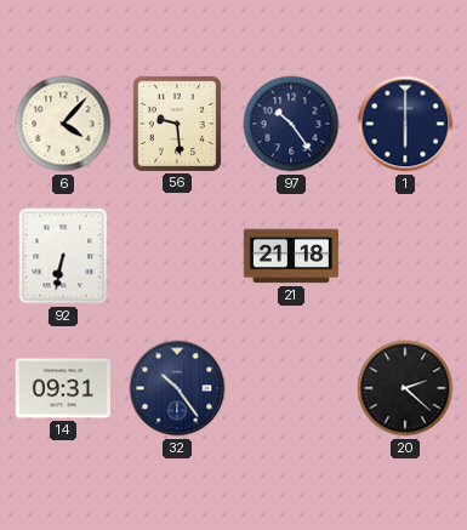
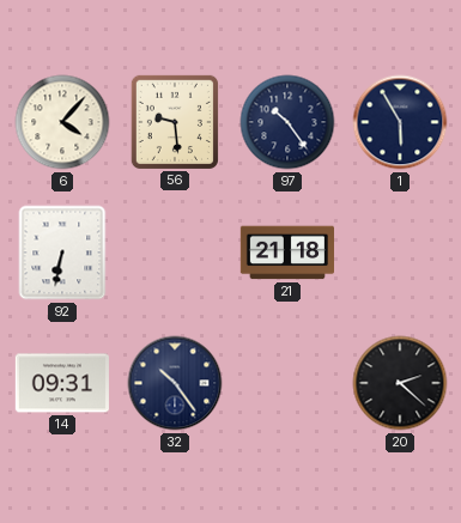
1: 6:00 -> 5:55
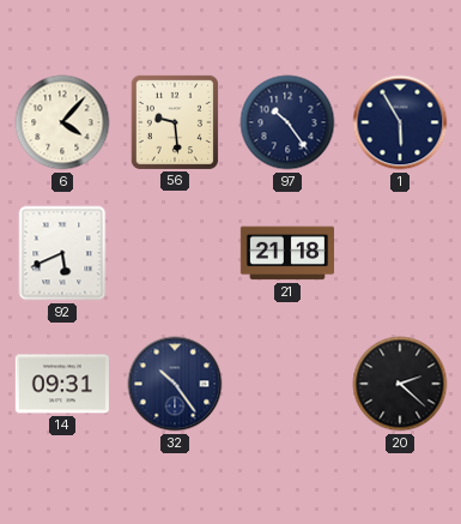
92: 6:32 -> 5:41
